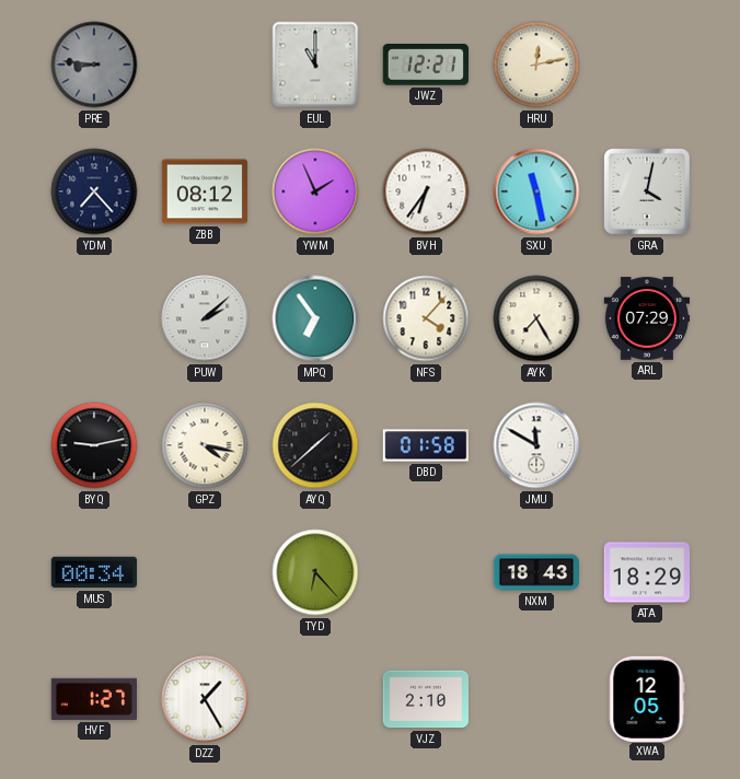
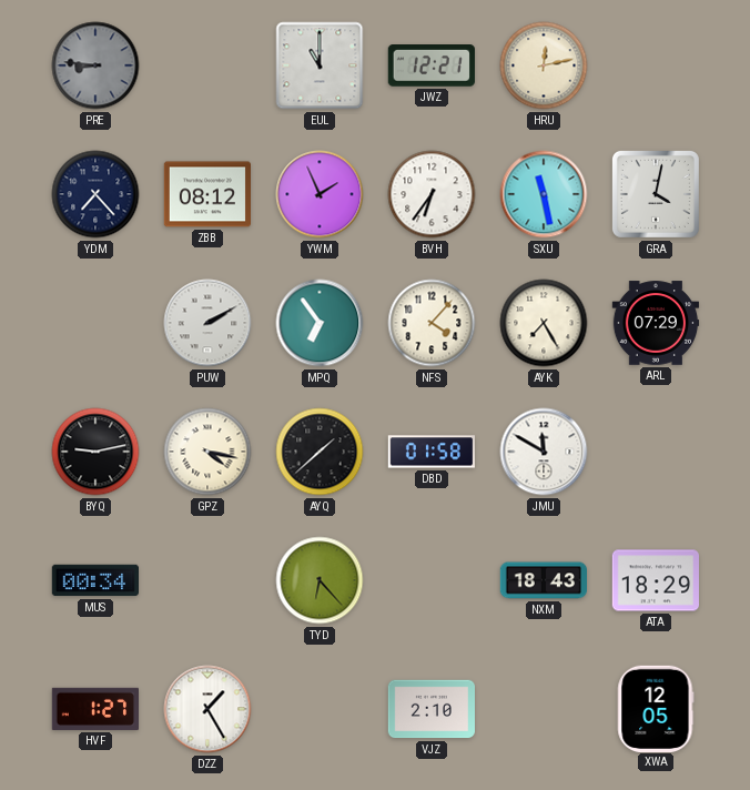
PUW: 2:08 -> 2:10
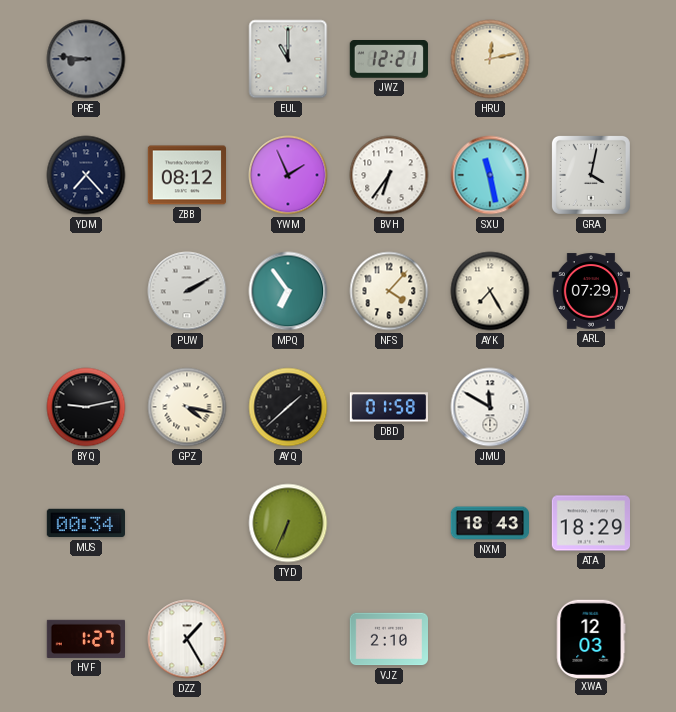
TYD: 6:23 -> 6:34
XWA: 12:05 -> 12:03
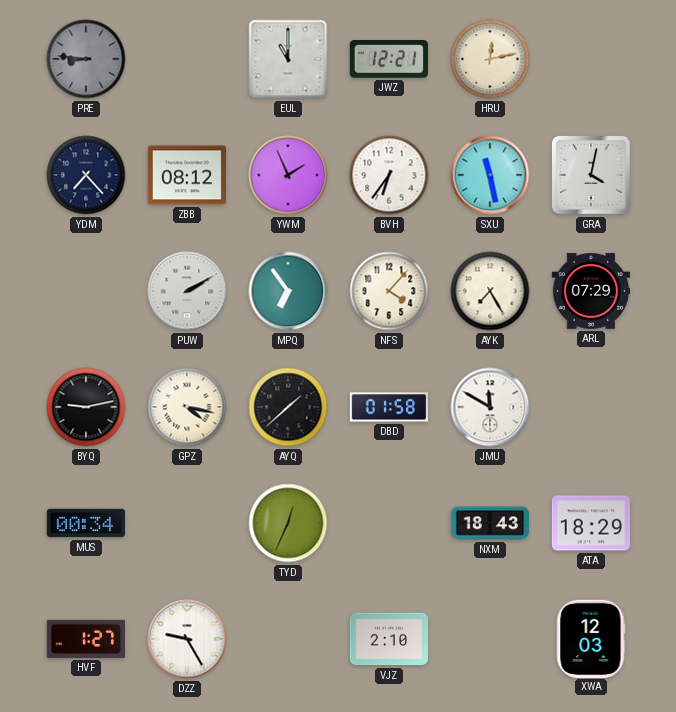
TYD: 6:34 -> 12:34
DZZ: 1:25 -> 9:25
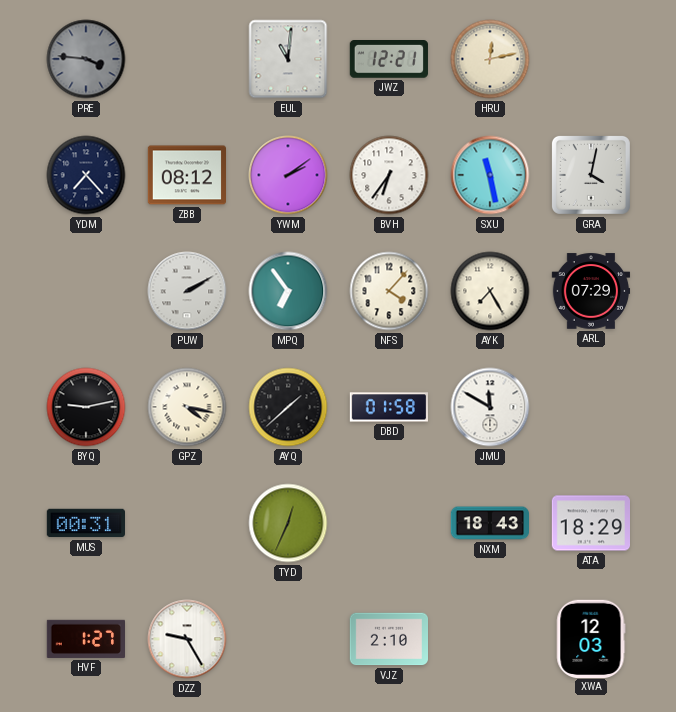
PRE: 8:46 -> 3:46
EUL: 11:00 -> 11:01
YWM: 1:56 -> 2:09
MUS: 00:34 -> 00:31
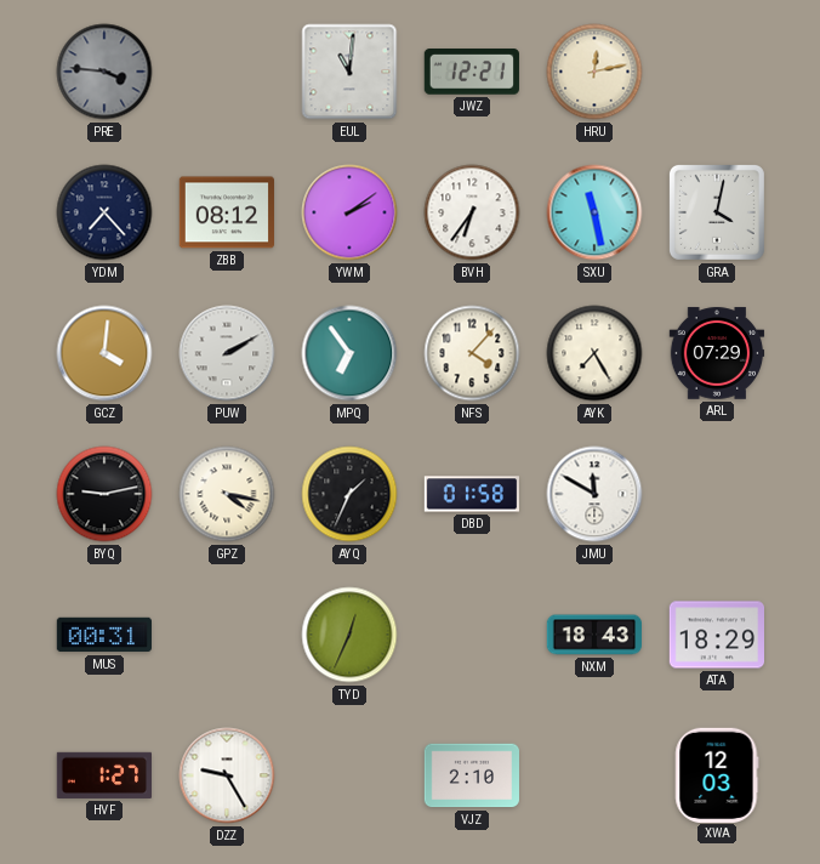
GCZ: none -> 4:01
AYQ: 1:38 -> 1:34
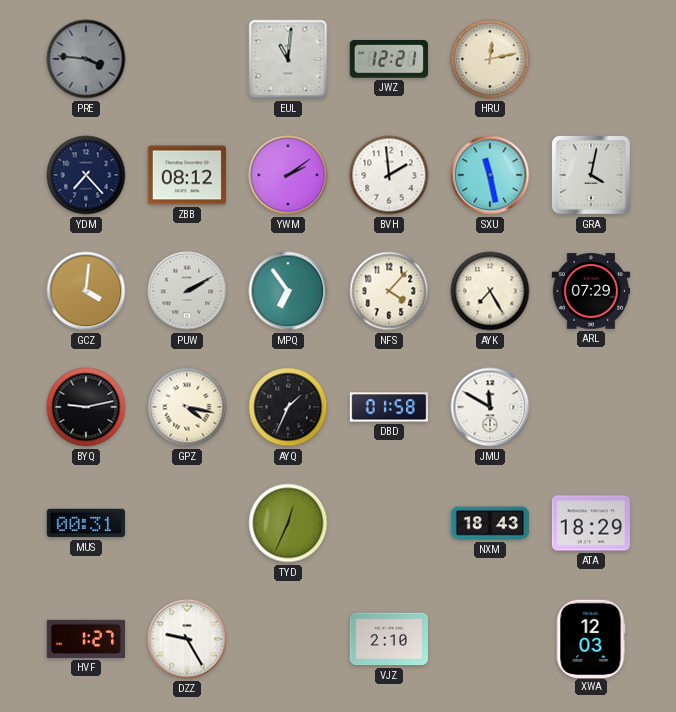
BVH: 6:36 -> 1:59
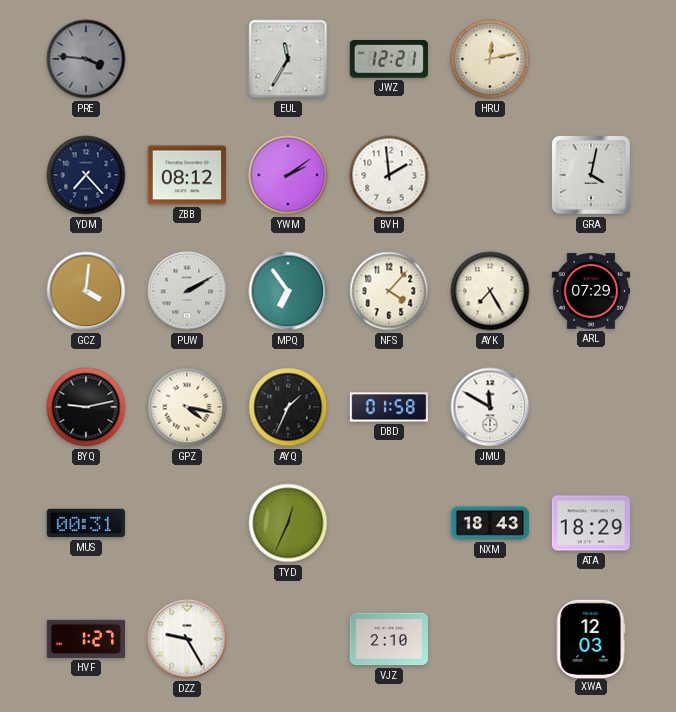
EUL: 11:01 -> 11:35
SXU: 11:28 -> none
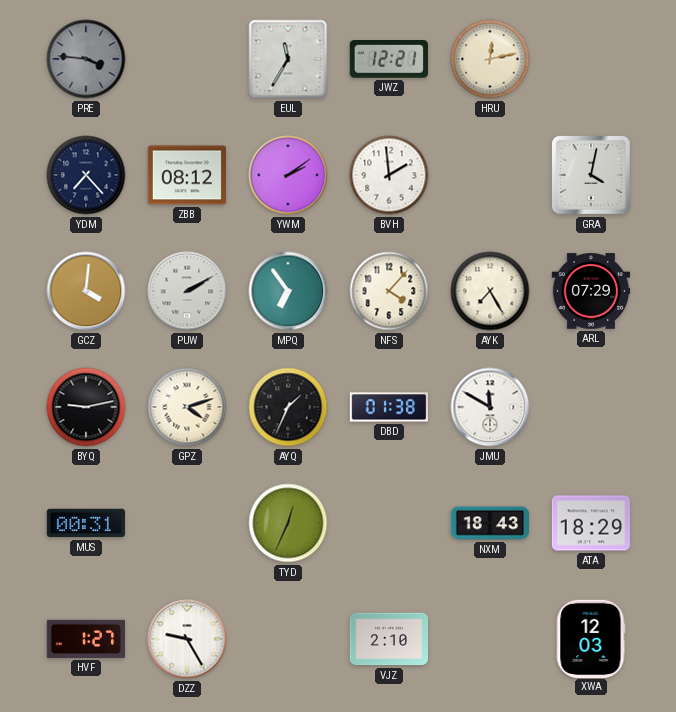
GPZ: 4:17 -> 4:12
DBD: 01:58 -> 01:38
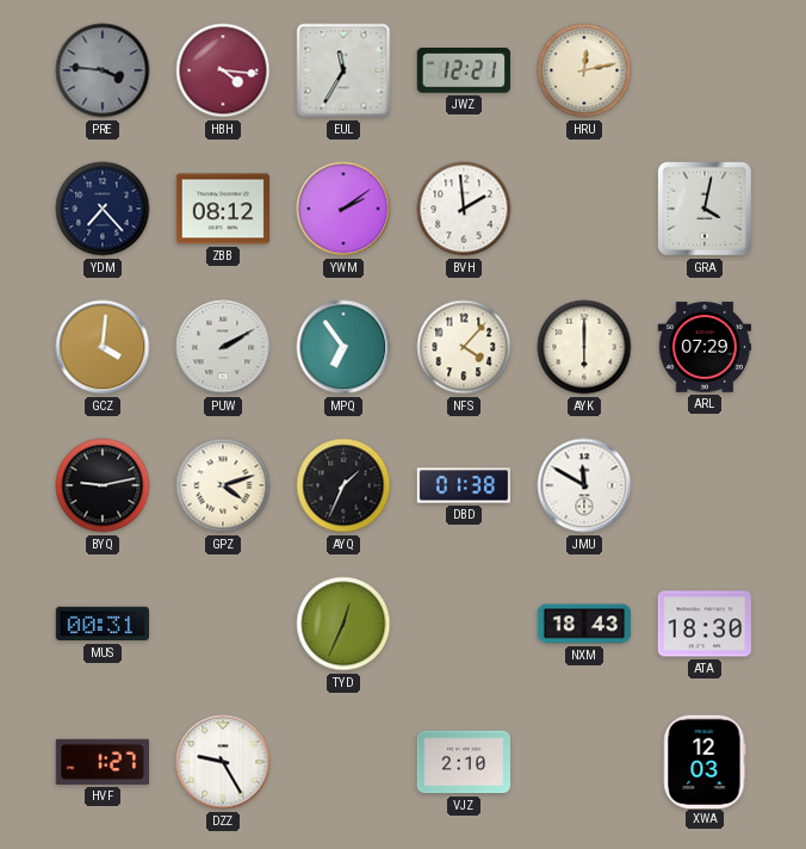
HBH: none -> 4:16
AYK: 7:25 -> 6:00
ATA: 18:29 -> 18:30
